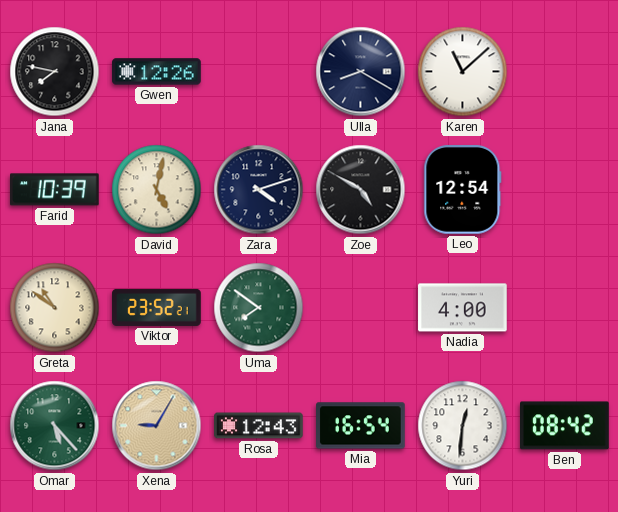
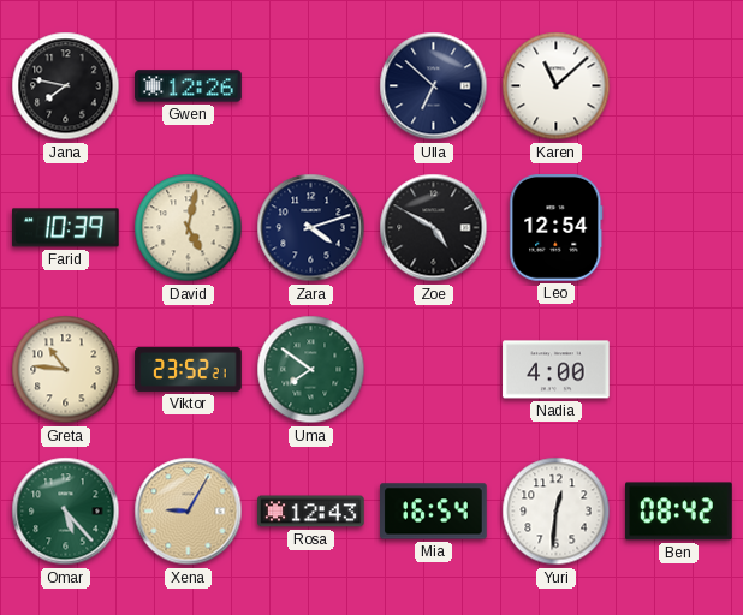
Ulla: 8:20 -> 6:52
Greta: 10:51 -> 10:46
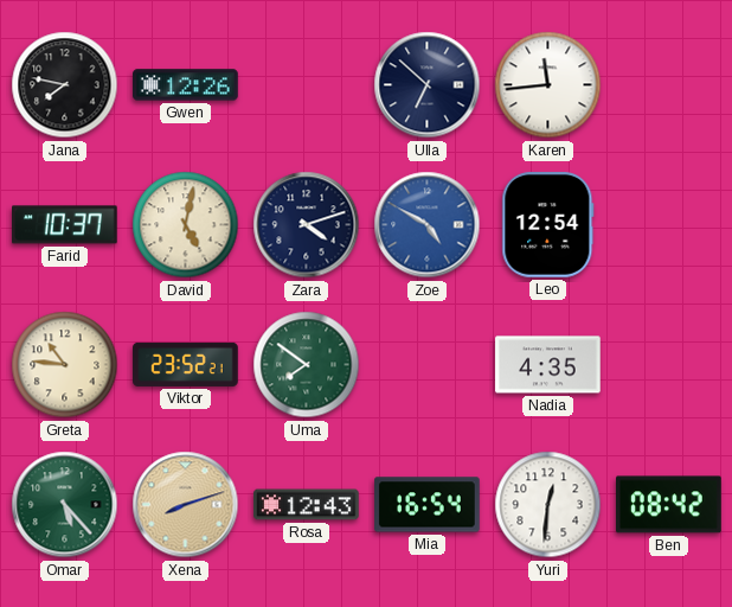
Karen: 11:08 -> 11:44
Farid: 10:39 -> 10:37
Zoe dial: black -> blue
Nadia: 4:00 -> 4:35
Xena: 9:05 -> 8:12
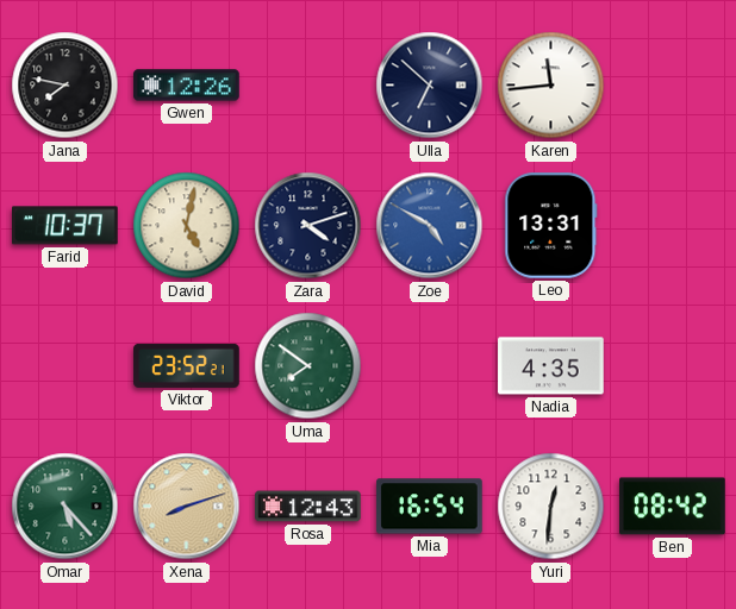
Leo: 12:54 -> 13:31
Greta: 10:46 -> none
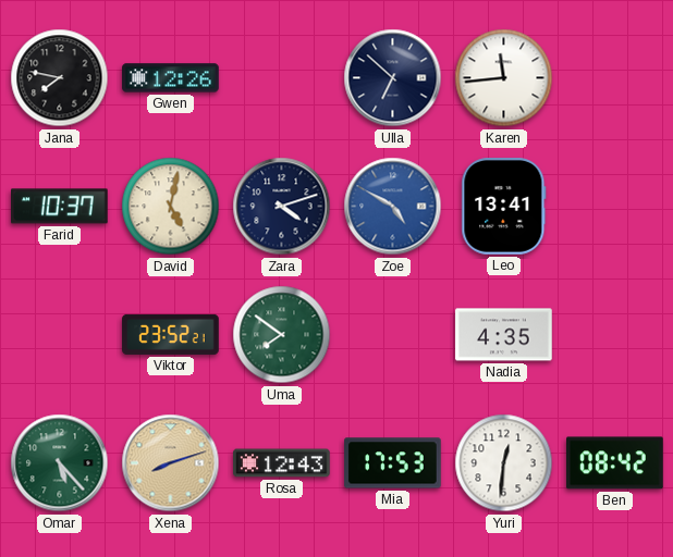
Leo: 13:31 -> 13:41
Mia: 16:54 -> 17:53
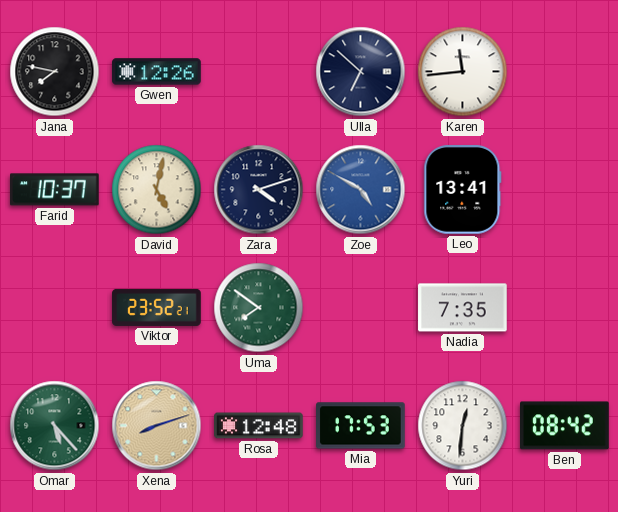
Nadia: 4:35 -> 7:35
Rosa: 12:43 -> 12:48
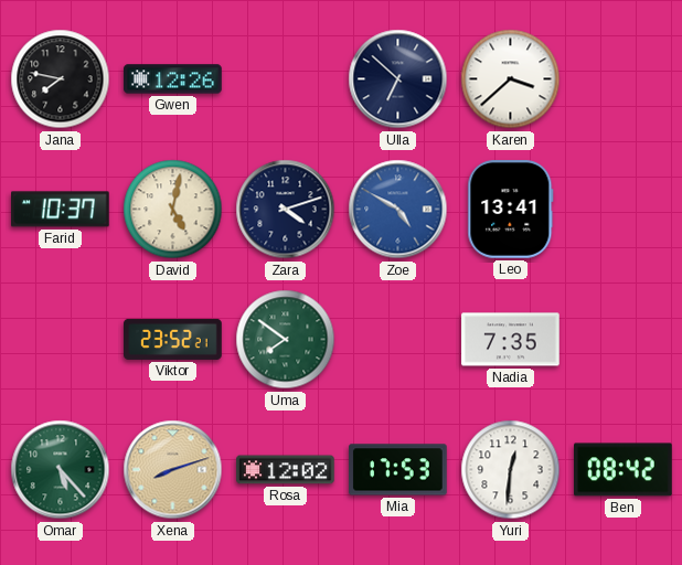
Karen: 11:44 -> 3:38
Rosa: 12:48 -> 12:02
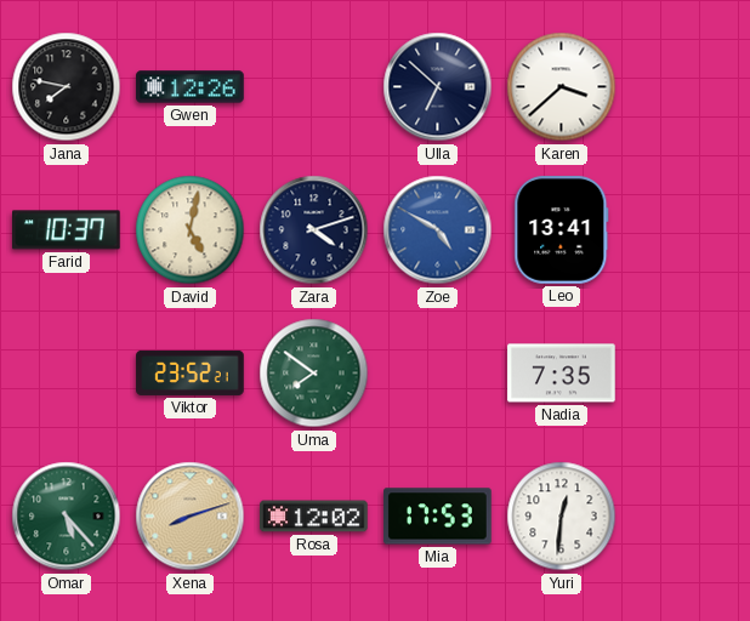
Ben: 08:42 -> none
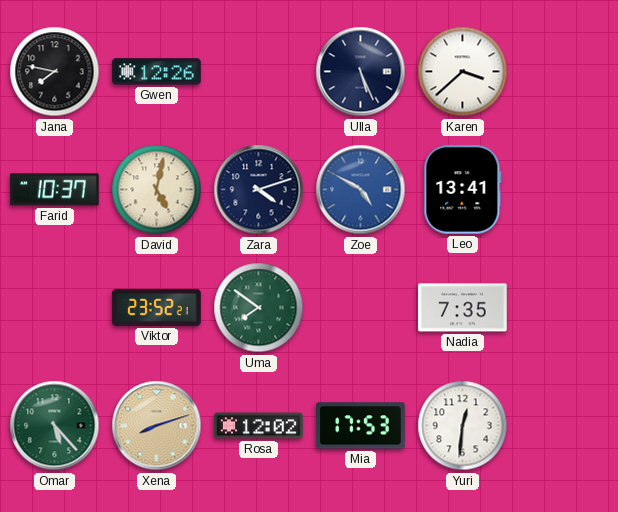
Ulla: 6:52 -> 5:26
